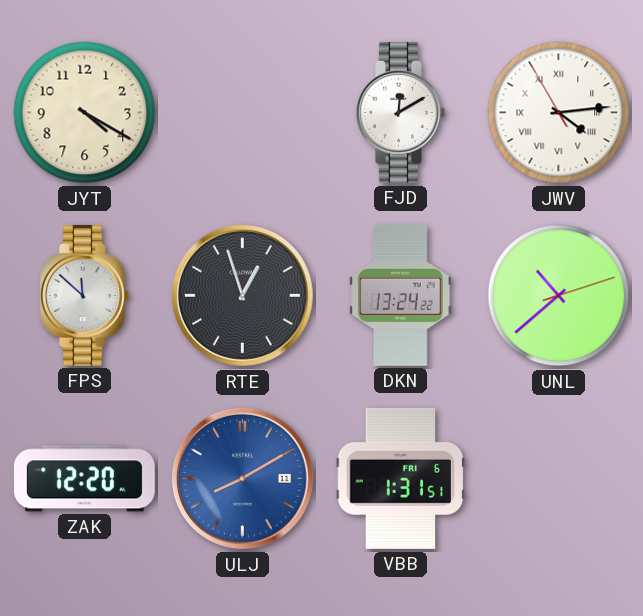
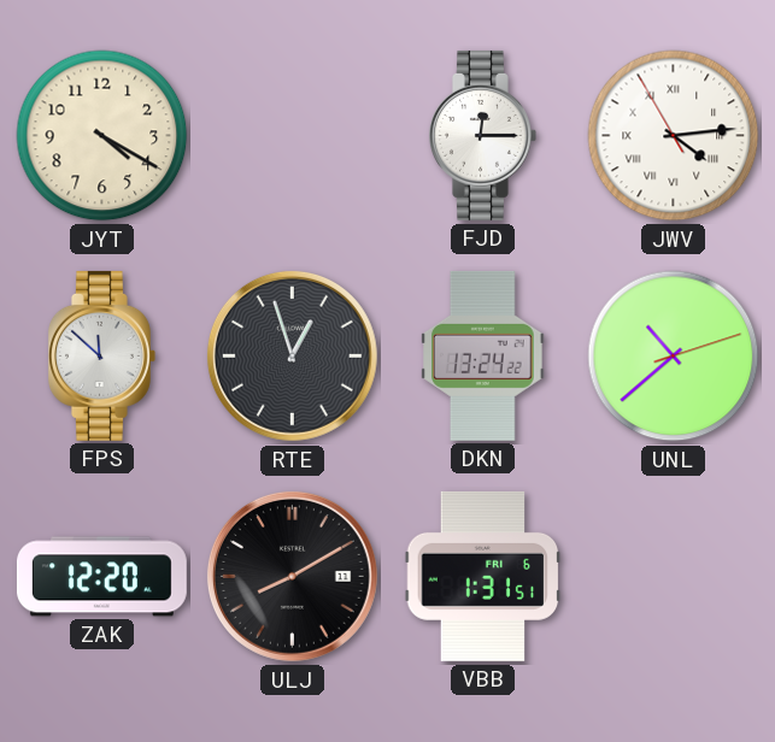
FJD: 12:10 -> 12:15
ULJ dial: blue -> black
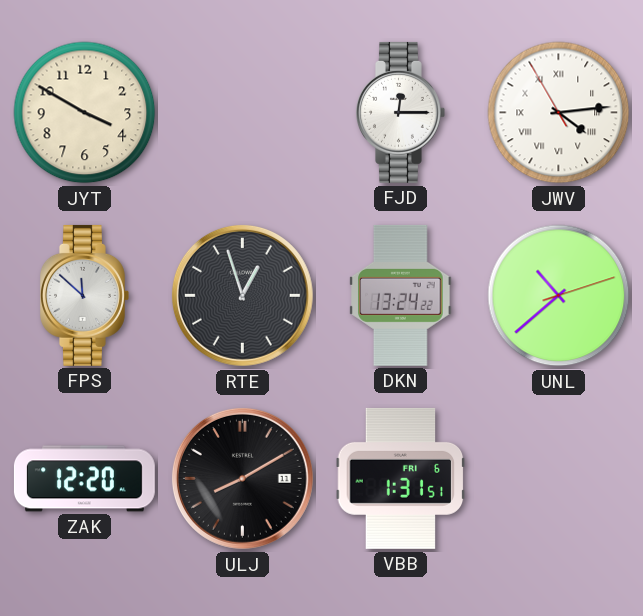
JYT: 4:20 -> 3:50
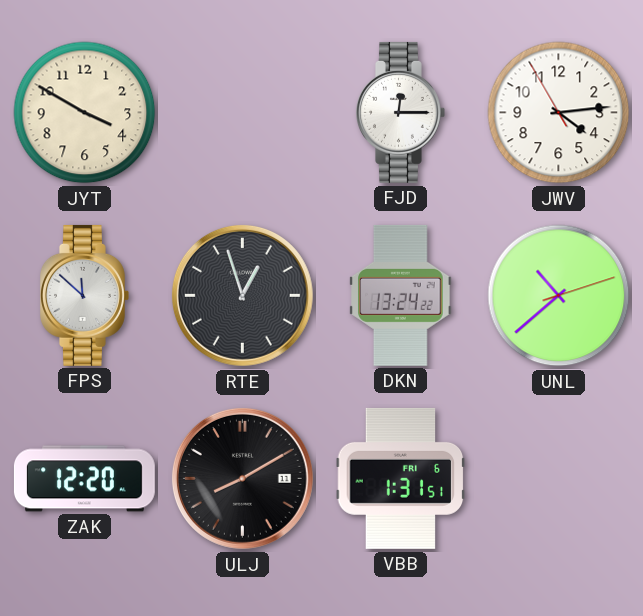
JWV numerals: Roman -> Arabic
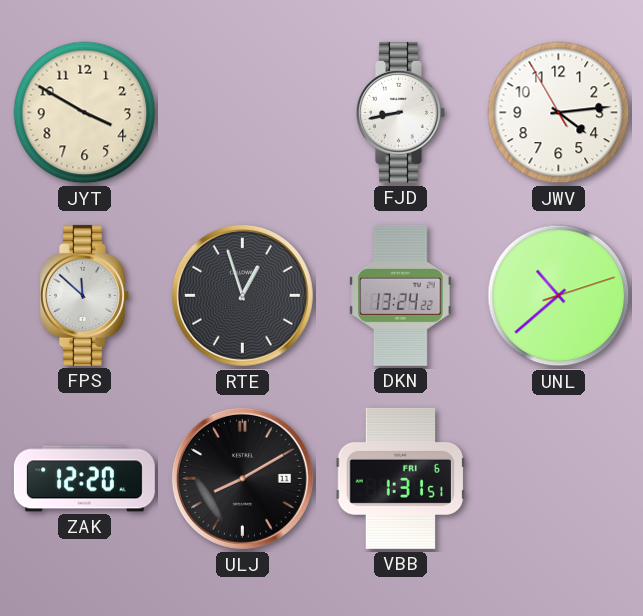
FJD: 12:15 -> 8:43
